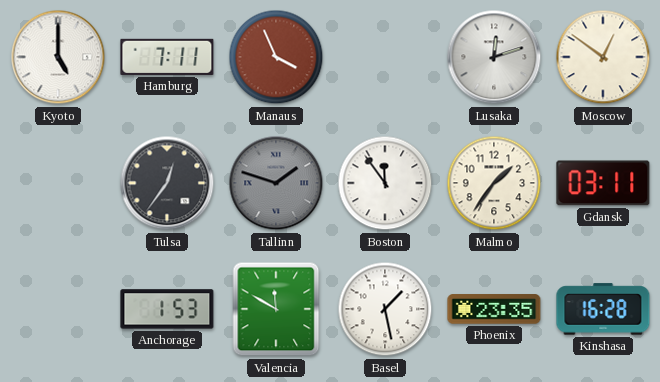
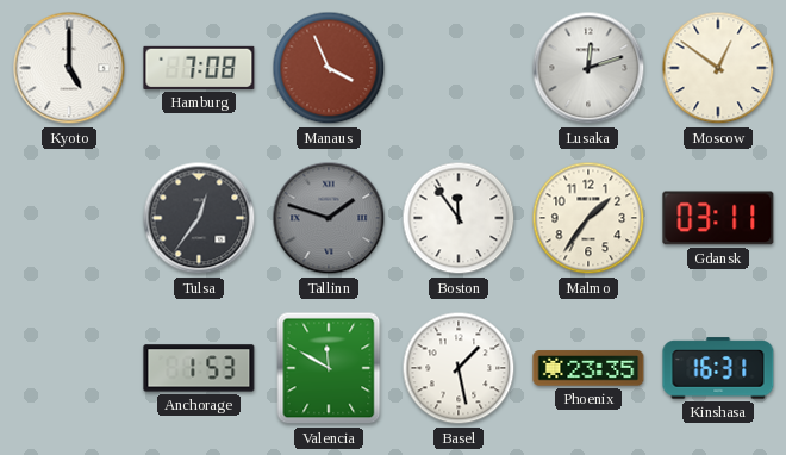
Hamburg: 7:11 -> 7:08
Kinshasa: 16:28 -> 16:31
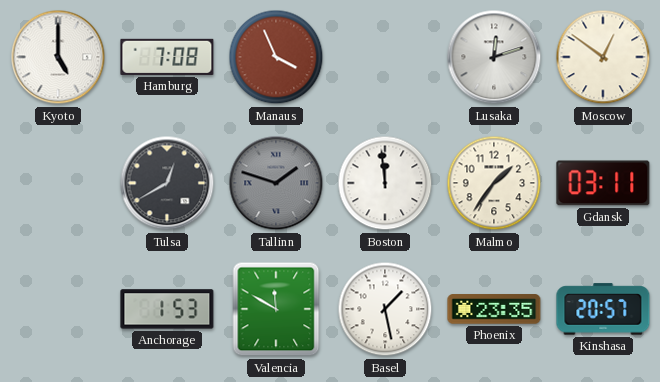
Tulsa: 12:36 -> 12:40
Boston: 11:54 -> 11:59
Kinshasa: 16:31 -> 20:57
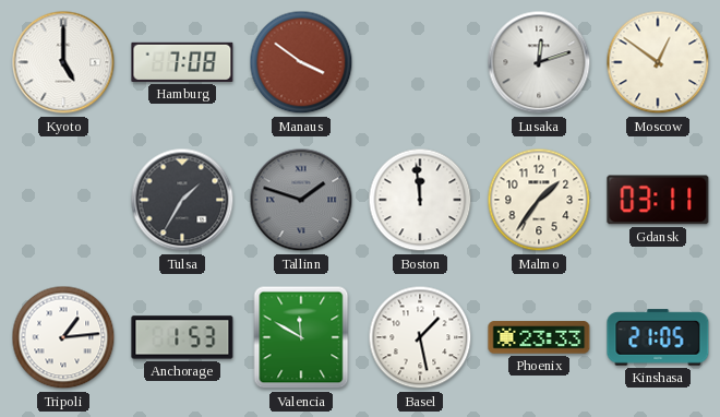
Manaus: 3:56 -> 3:51
Tulsa: 12:40 -> 1:35
Tripoli: none -> 1:14
Phoenix: 23:35 -> 23:33
Kinshasa: 20:57 -> 21:05
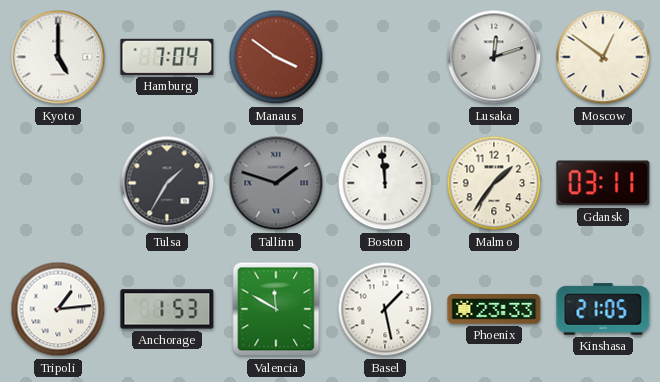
Hamburg: 7:08 -> 7:04
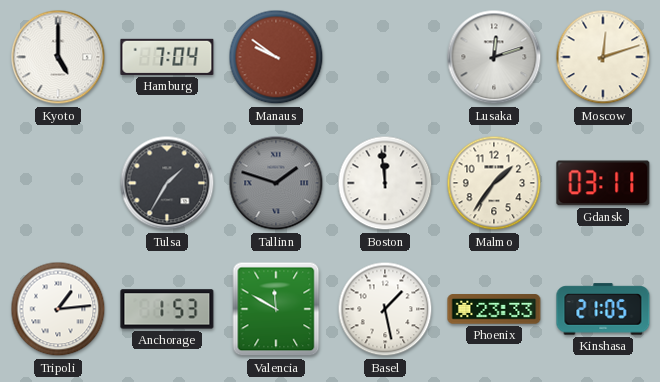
Manaus: 3:51 -> 9:51
Moscow: 12:51 -> 12:12
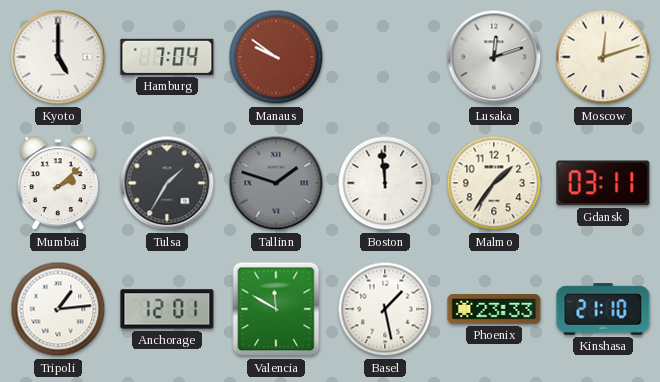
Mumbai: none -> 2:08
Anchorage: 1:53 -> 12:01
Kinshasa: 21:05 -> 21:10
